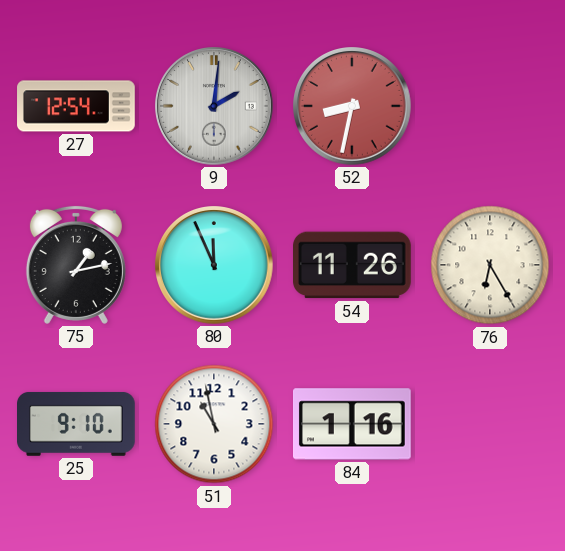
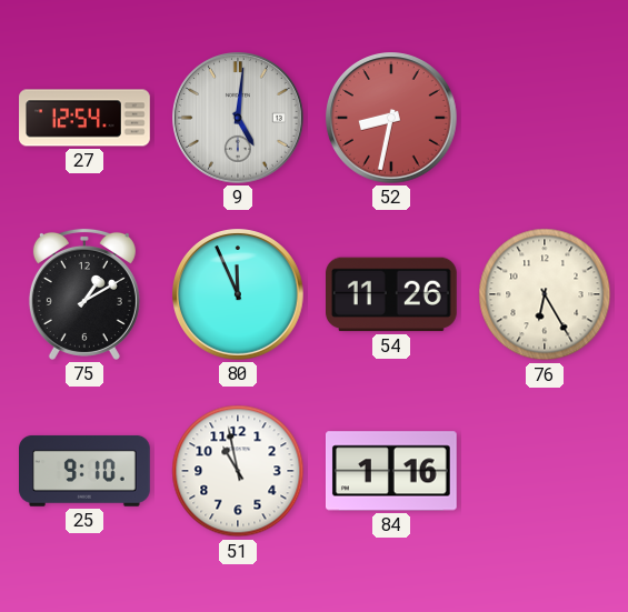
9: 2:01 -> 5:01
75: 1:13 -> 1:10
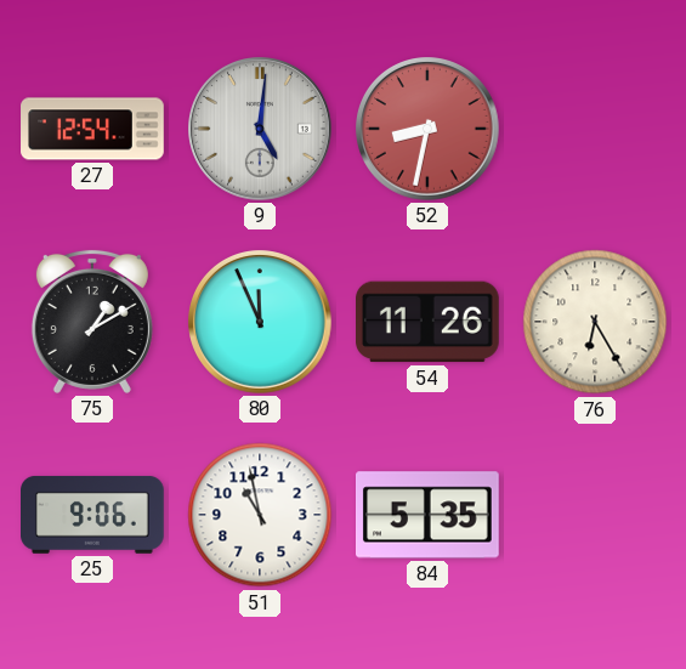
25: 9:10 -> 9:06
84: 1:16 -> 5:35
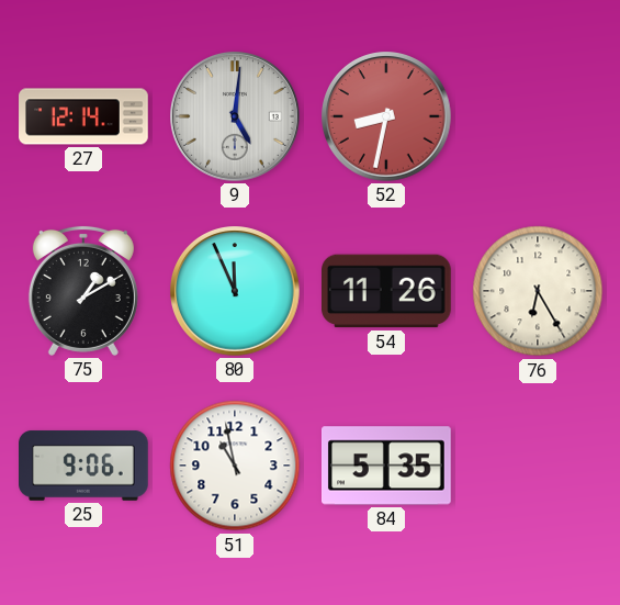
27: 12:54 -> 12:14
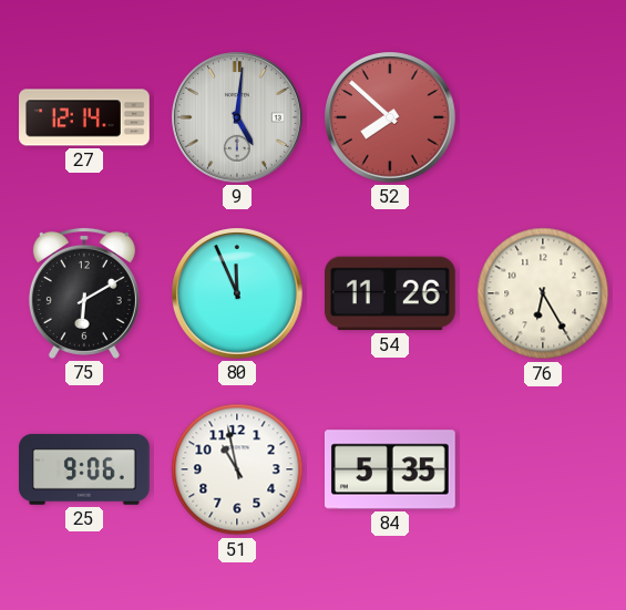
52: 8:32 -> 7:52
75: 1:10 -> 6:10
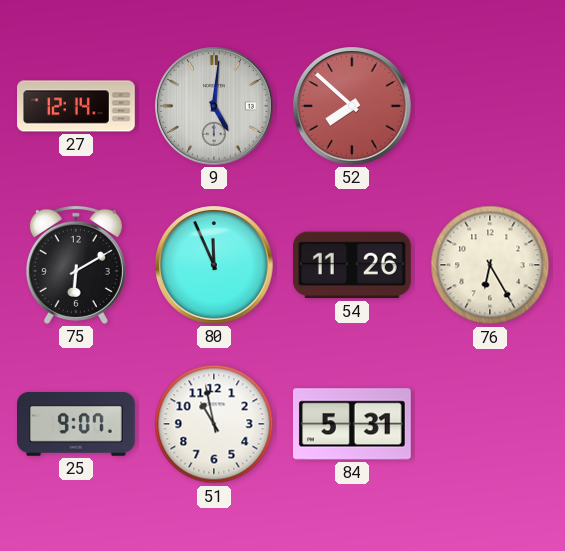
25: 9:06 -> 9:07
84: 5:35 -> 5:31
